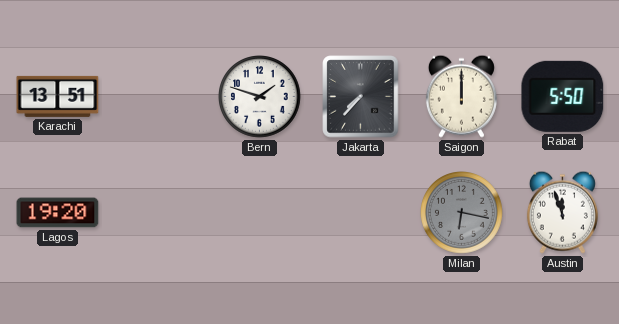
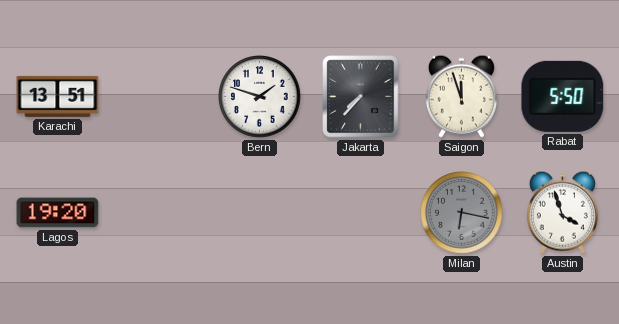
Saigon: 12:00 -> 11:57
Austin: 11:57 -> 3:57
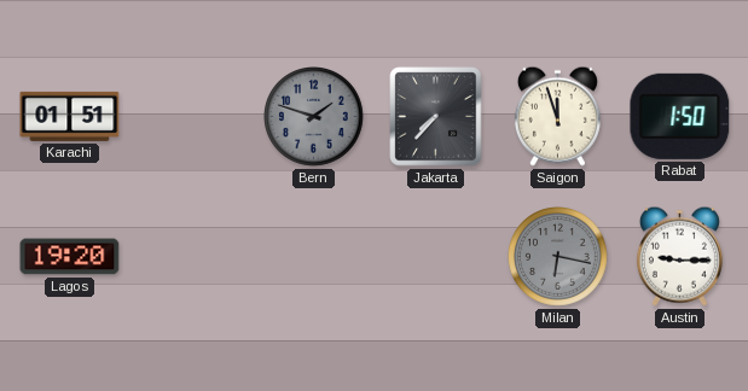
Karachi: 13:51 -> 01:51
Bern dial: white -> grey
Rabat: 5:50 -> 1:50
Austin: 3:57 -> 9:15
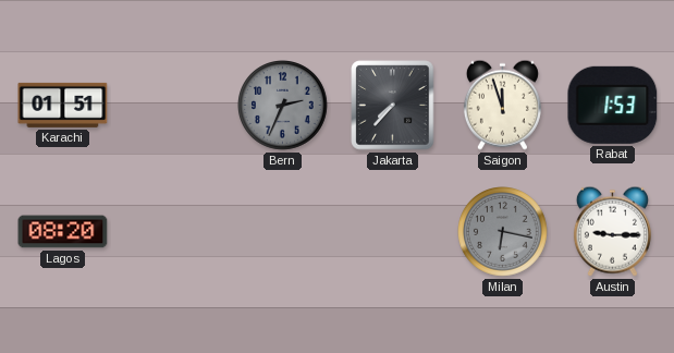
Bern: 1:48 -> 2:34
Rabat: 1:50 -> 1:53
Lagos: 19:20 -> 08:20
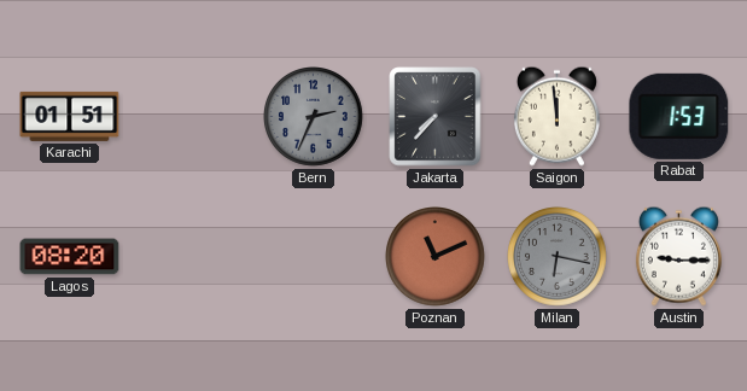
Saigon: 11:57 -> 11:59
Poznan: none -> 11:11
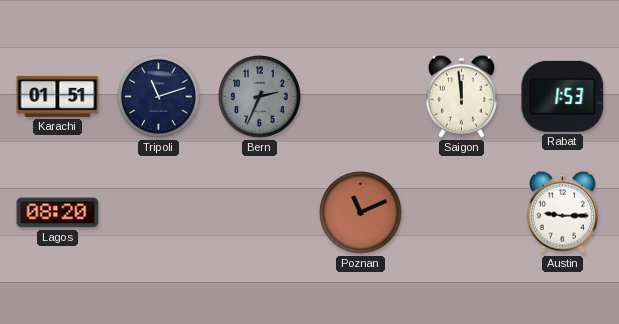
Tripoli: none -> 11:12
Jakarta: 7:37 -> none
Milan: 6:17 -> none
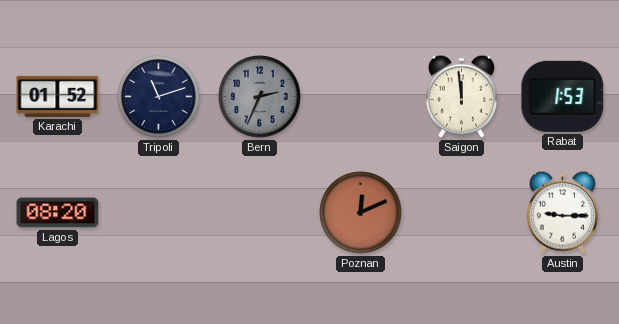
Karachi: 01:51 -> 01:52
Poznan: 11:11 -> 12:11
